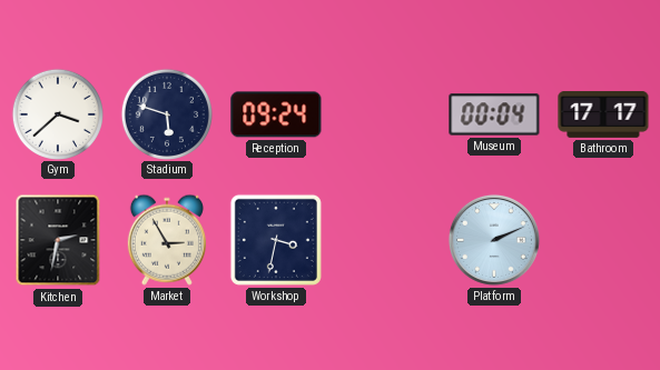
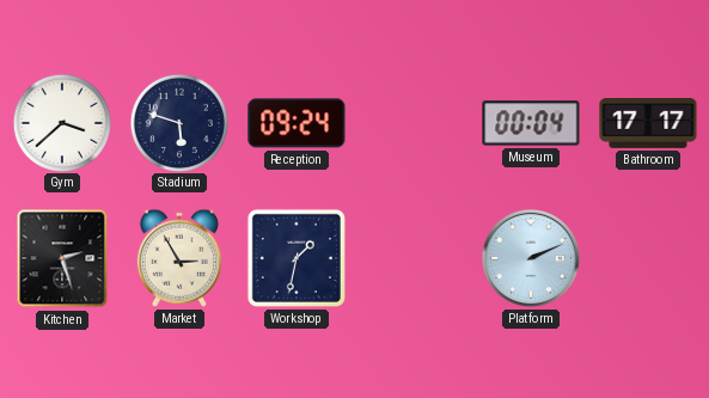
Kitchen: 2:32 -> 2:27
Workshop: 3:32 -> 1:32
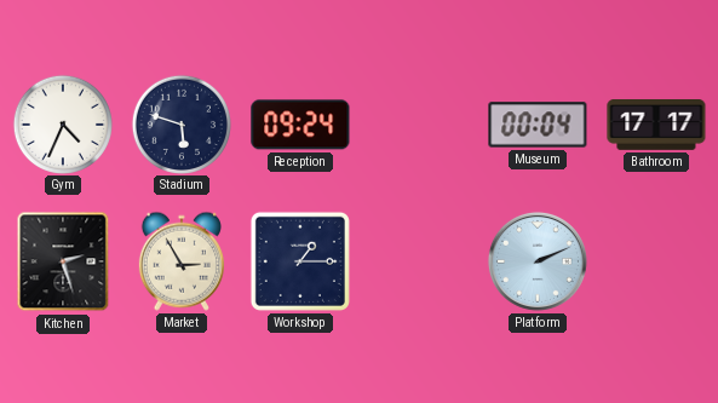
Gym: 3:38 -> 4:34
Workshop: 1:32 -> 1:15
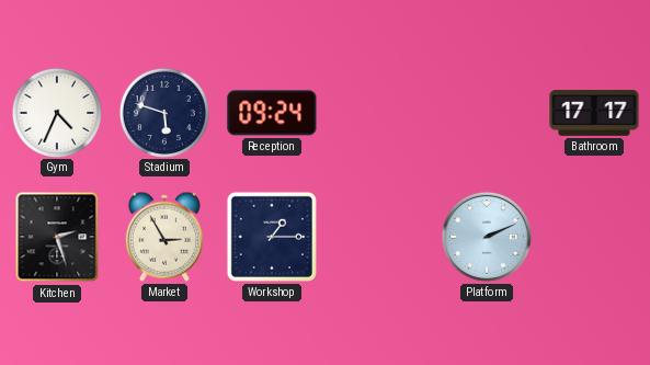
Museum: 00:04 -> none
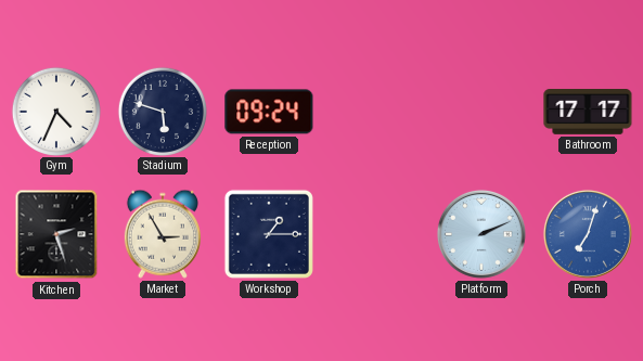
Porch: none -> 7:03
